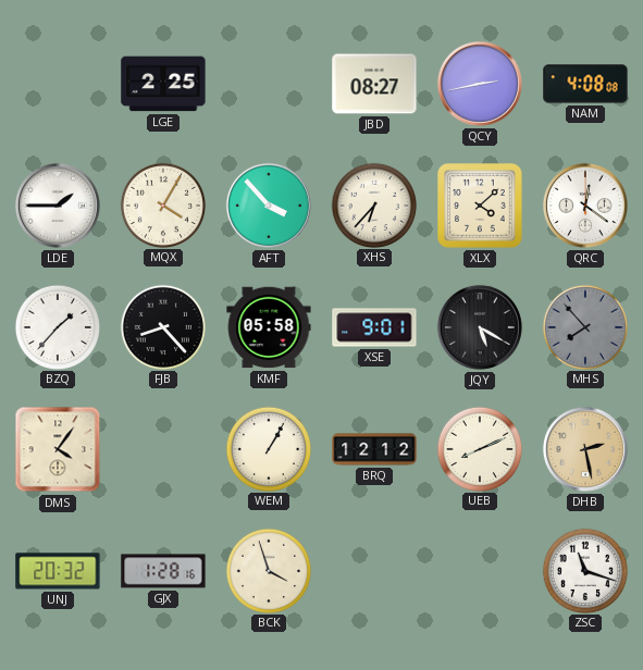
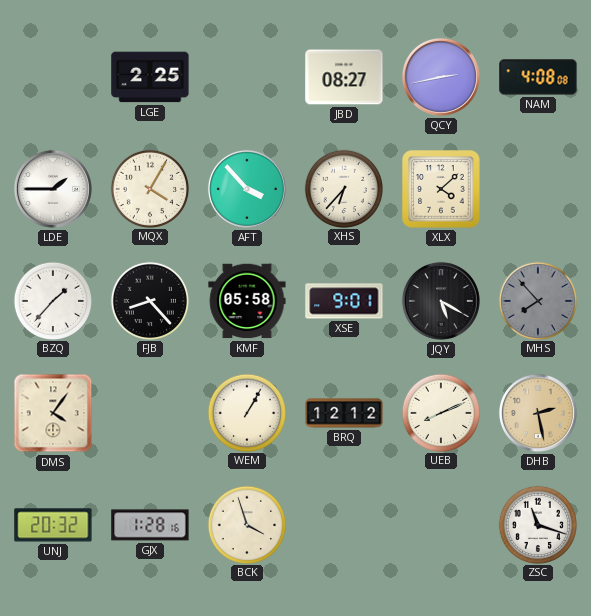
QRC: 12:21 -> none
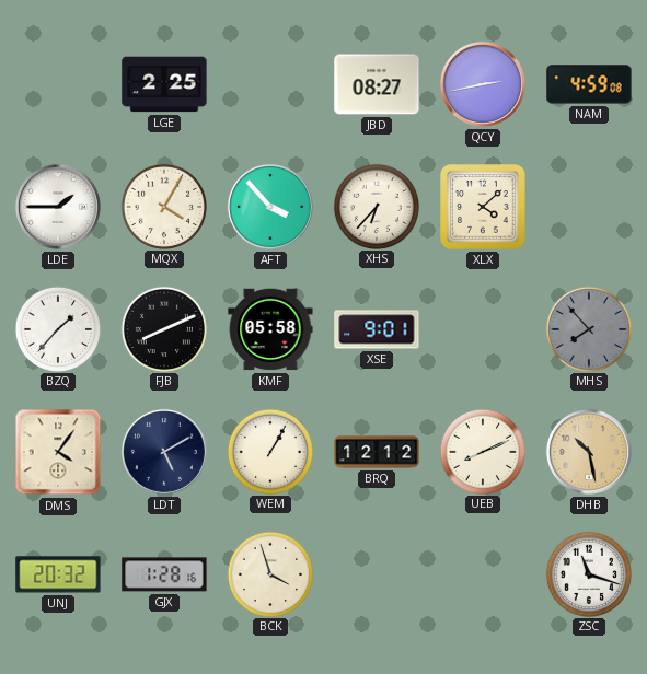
NAM: 4:08 -> 4:59
FJB: 8:23 -> 8:11
JQY: 5:20 -> none
LDT: none -> 5:10
DHB: 2:28 -> 10:28
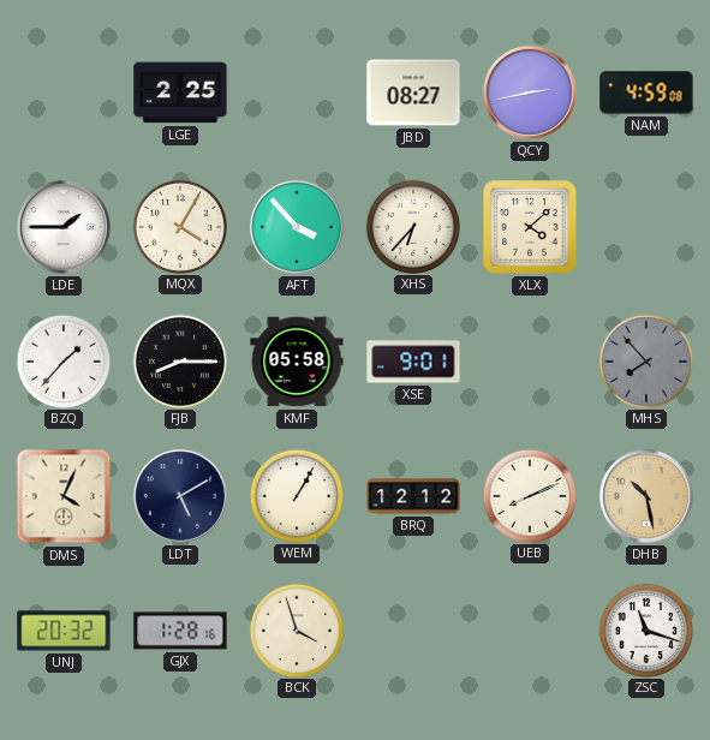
FJB: 8:11 -> 8:15
DMS: 4:06 -> 4:04
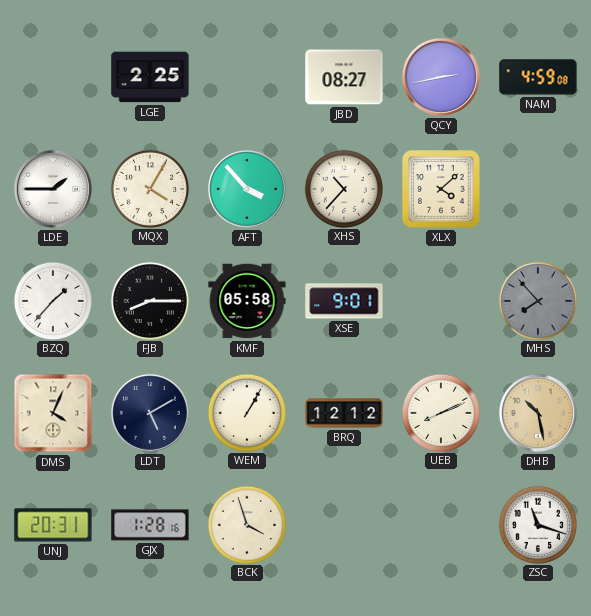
XHS: 6:37 -> 10:37
UNJ: 20:32 -> 20:31
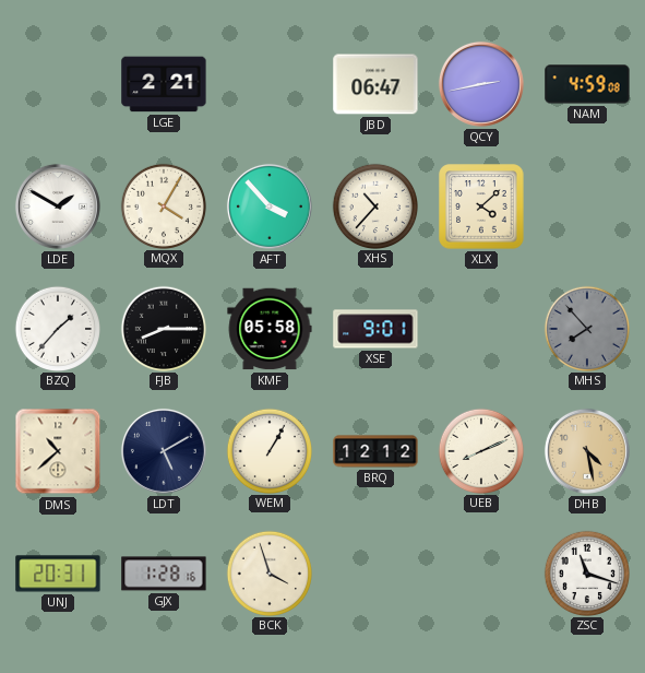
LGE: 2:25 -> 2:21
JBD: 08:27 -> 06:47
LDE: 1:45 -> 1:50
DMS: 4:04 -> 10:38
DHB: 10:28 -> 4:28
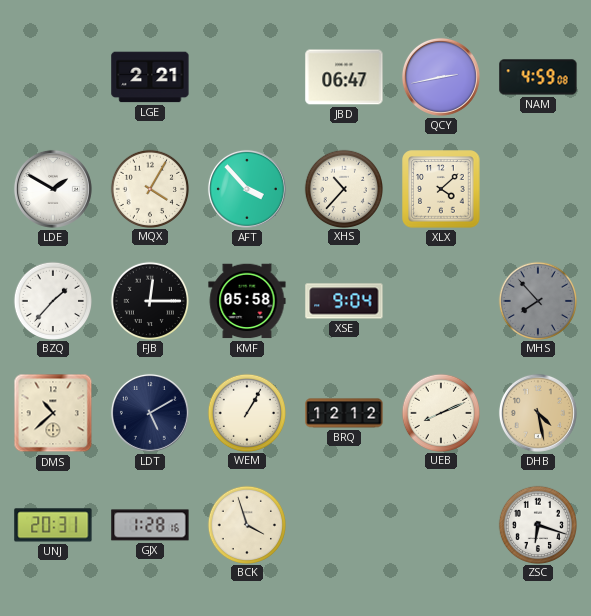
FJB: 8:15 -> 12:15
XSE: 9:01 -> 9:04
ZSC: 11:18 -> 6:18
